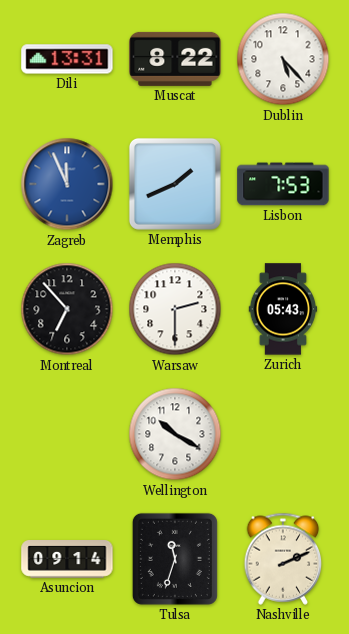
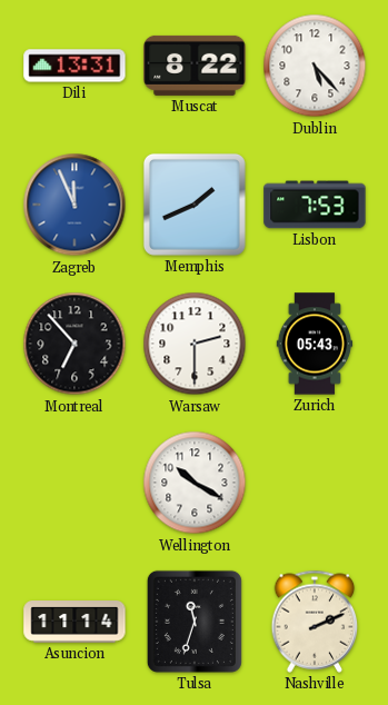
Asuncion: 09:14 -> 11:14
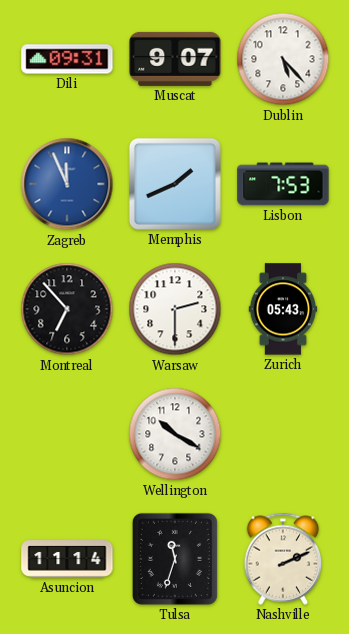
Dili: 13:31 -> 09:31
Muscat: 8:22 -> 9:07
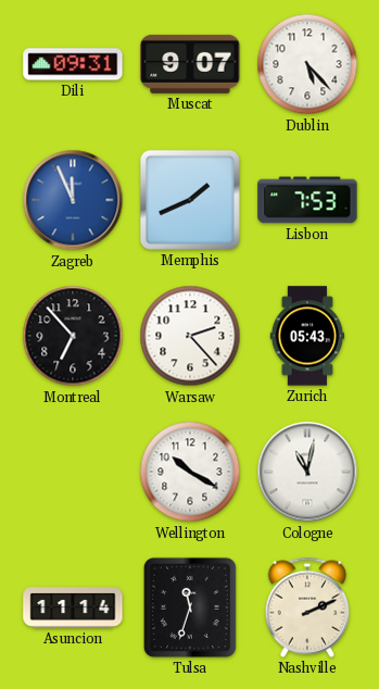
Warsaw: 2:30 -> 2:23
Cologne: none -> 11:02
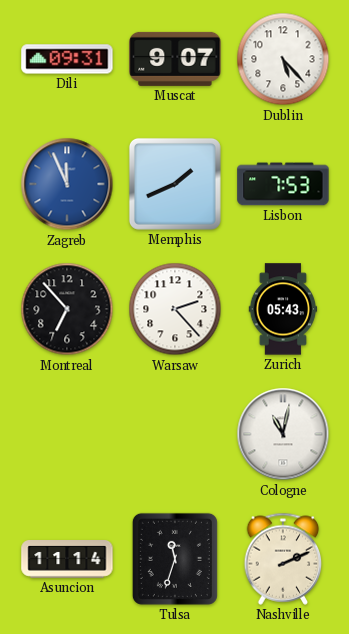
Wellington: 10:20 -> none
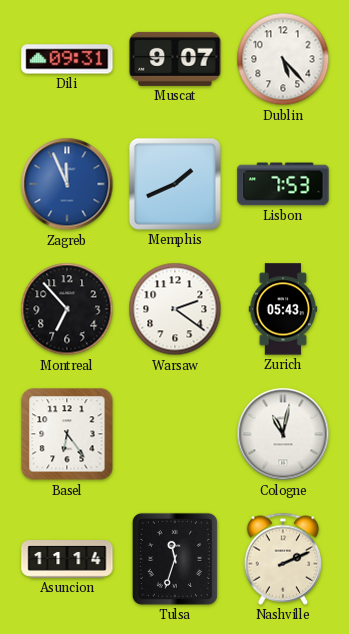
Warsaw: 2:23 -> 2:21
Basel: none -> 6:24
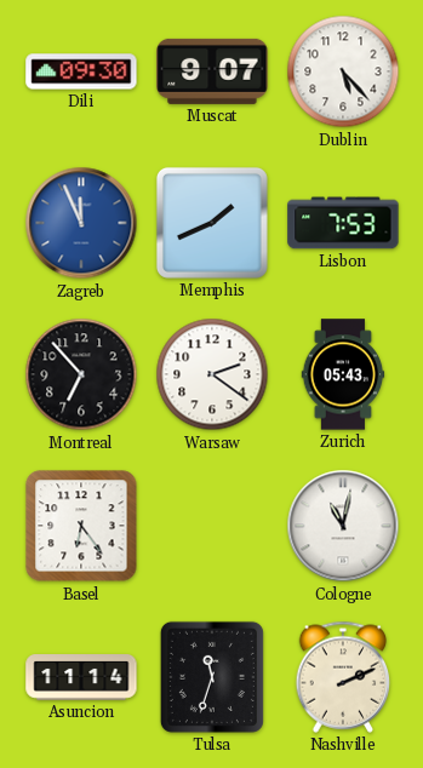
Dili: 09:31 -> 09:30
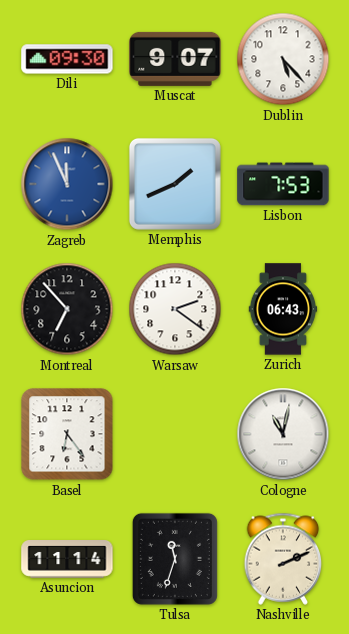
Zurich: 05:43 -> 06:43
